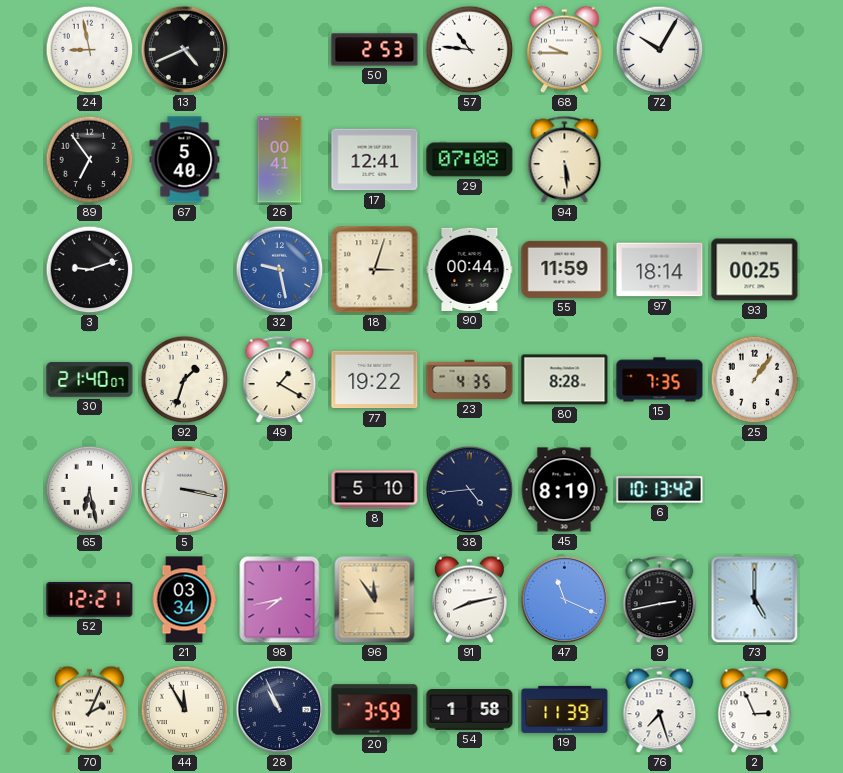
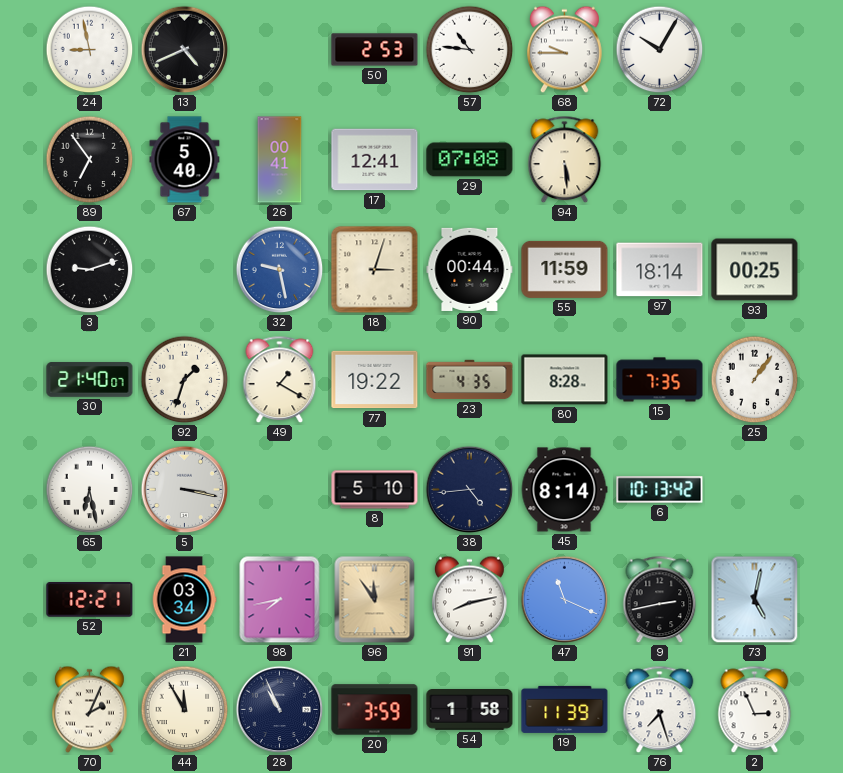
45: 8:19 -> 8:14
73: 5:00 -> 5:02
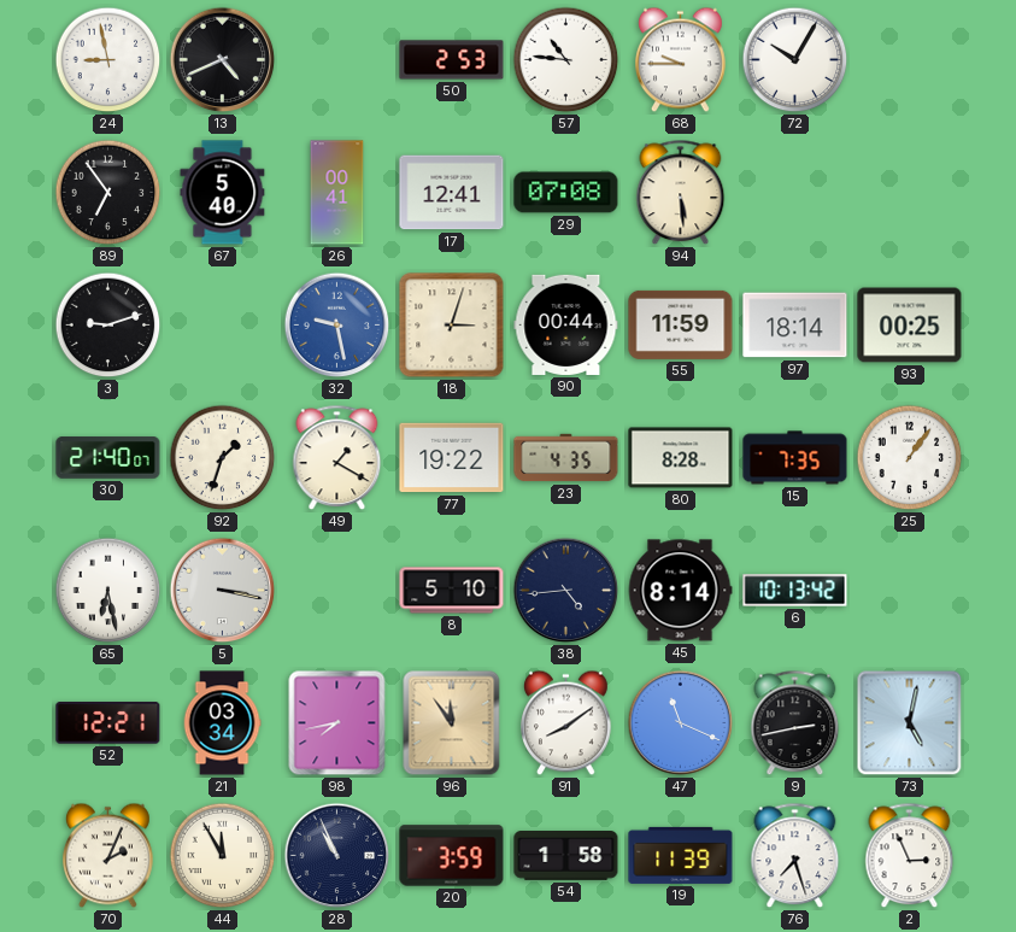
91: 8:13 -> 8:09
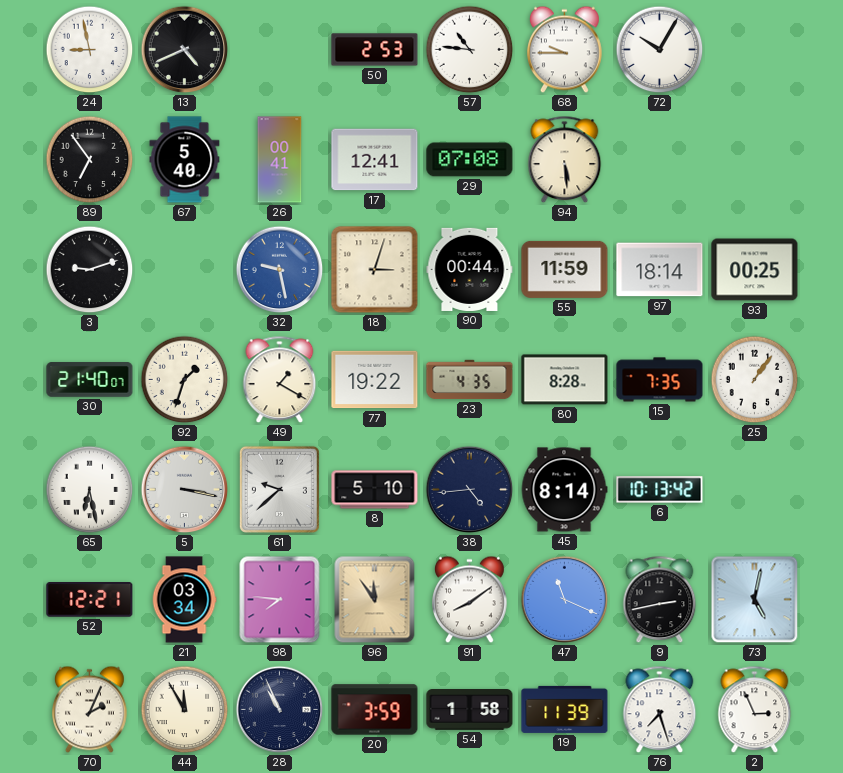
61: none -> 9:38
98: 7:43 -> 7:46
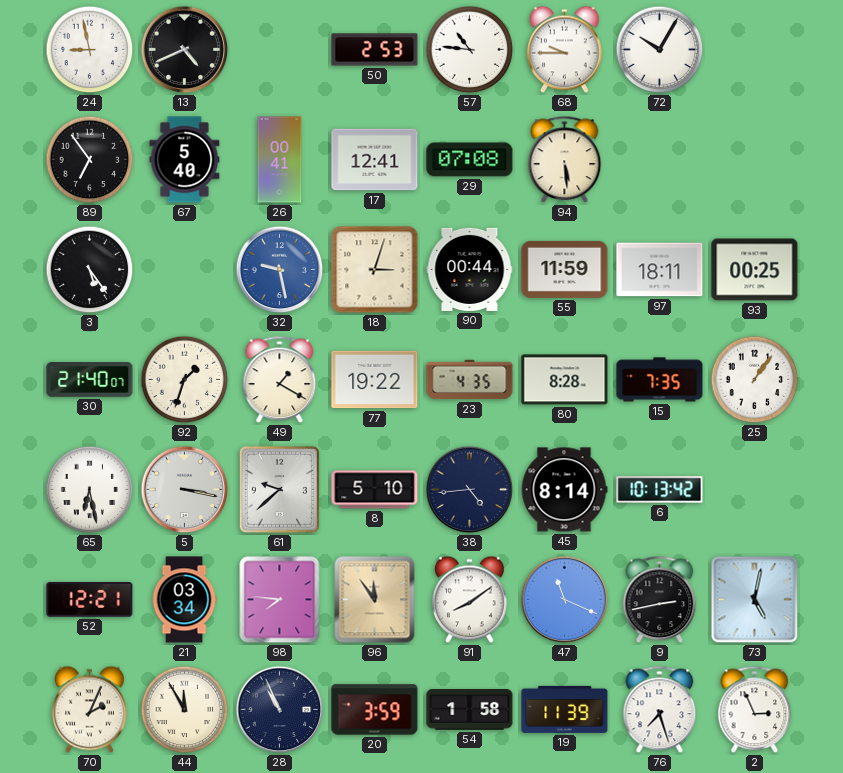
3: 9:12 -> 5:24
97: 18:14 -> 18:11
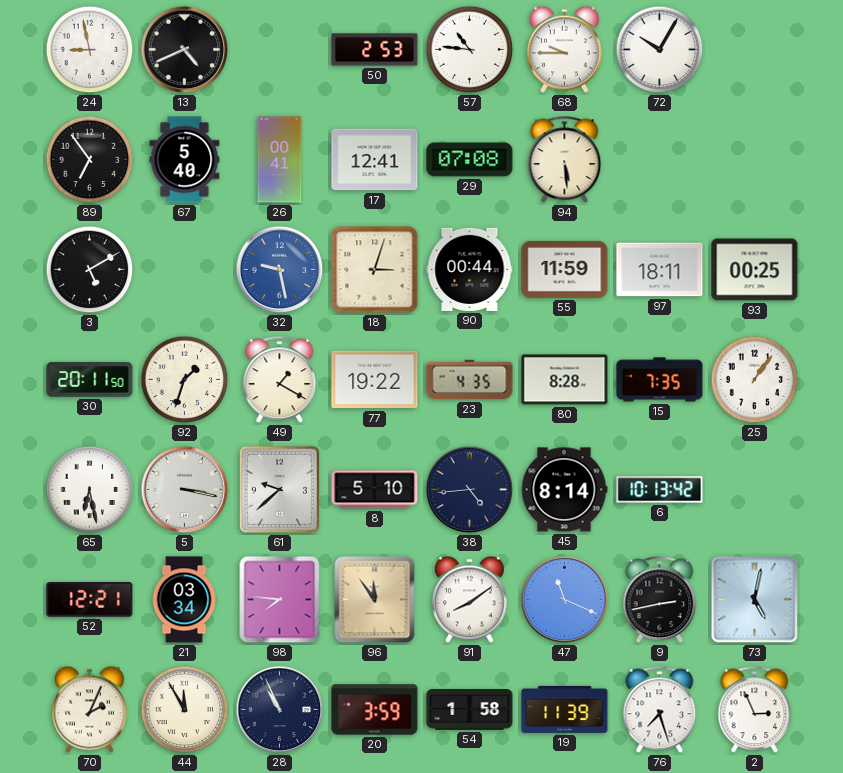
3: 5:24 -> 5:10
30: 21:40 -> 20:11
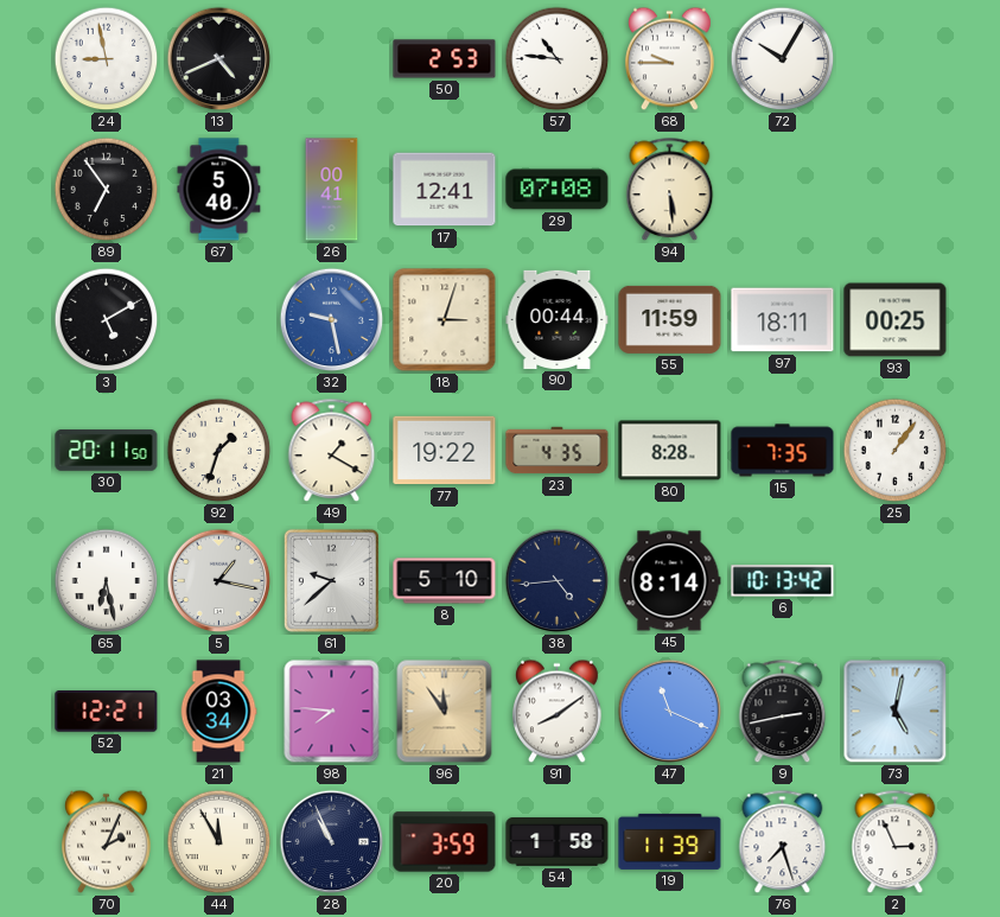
5: 3:17 -> 1:17
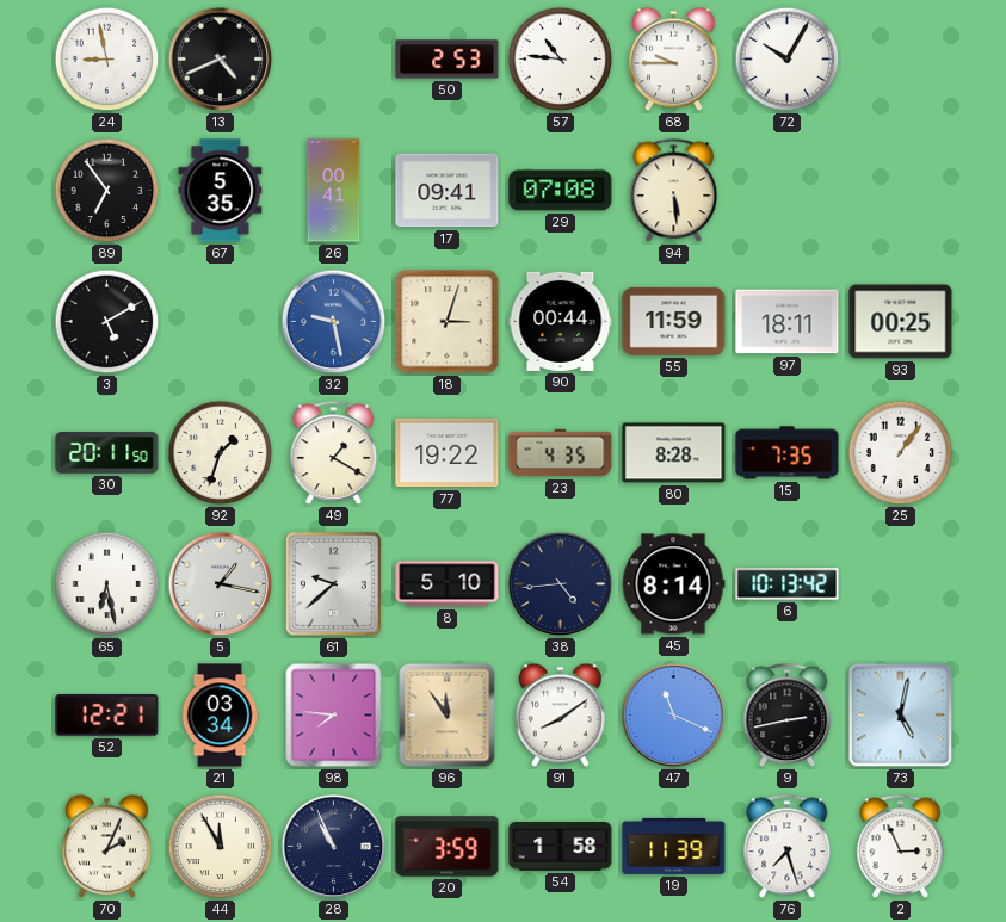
67: 5:40 -> 5:35
17: 12:41 -> 09:41
